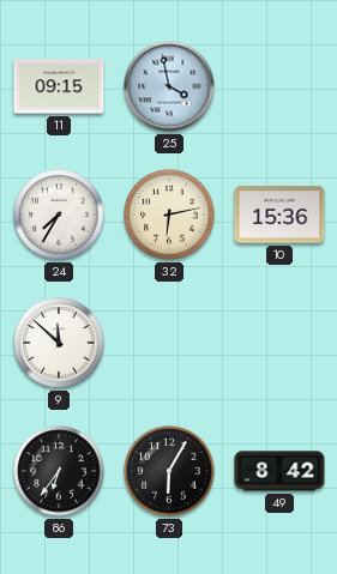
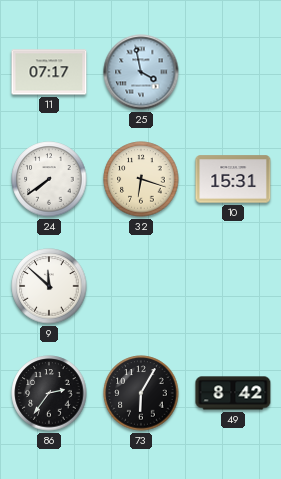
11: 09:15 -> 07:17
24: 7:35 -> 7:39
32: 6:13 -> 6:18
10: 15:36 -> 15:31
86: 6:36 -> 2:36
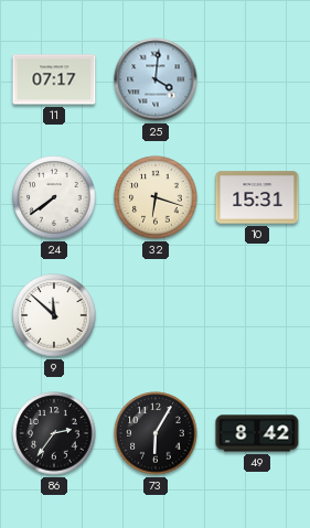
25: 3:58 -> 4:01
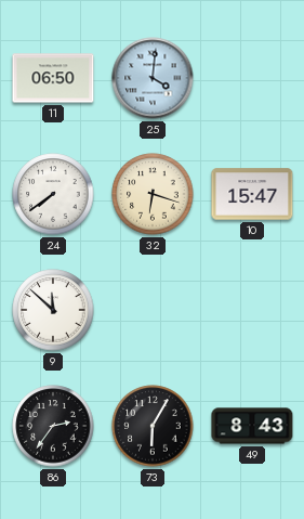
11: 07:17 -> 06:50
10: 15:31 -> 15:47
49: 8:42 -> 8:43
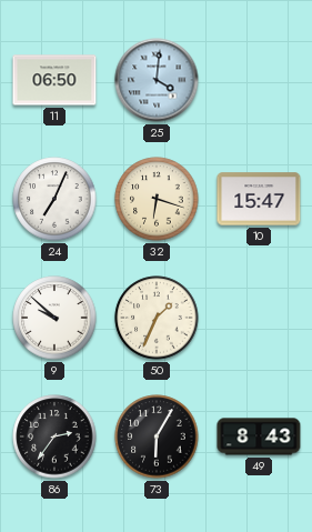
24: 7:39 -> 7:04
9: 11:52 -> 9:52
50: none -> 1:34
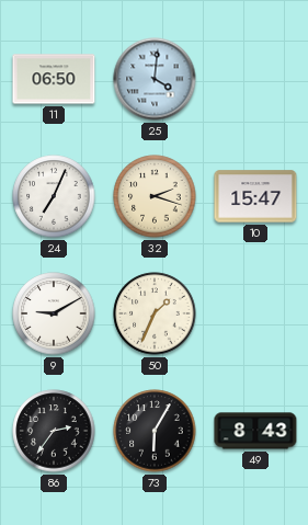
32: 6:18 -> 2:18
9: 9:52 -> 9:10
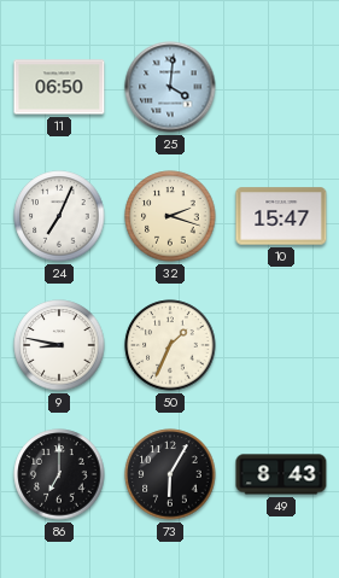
9: 9:10 -> 8:47
86: 2:36 -> 7:00
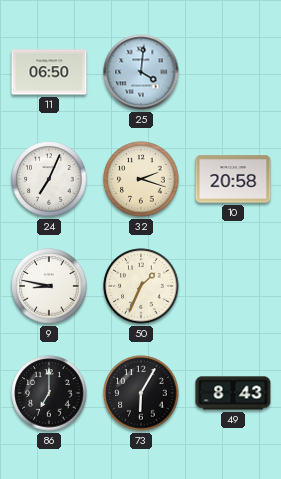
10: 15:47 -> 20:58
